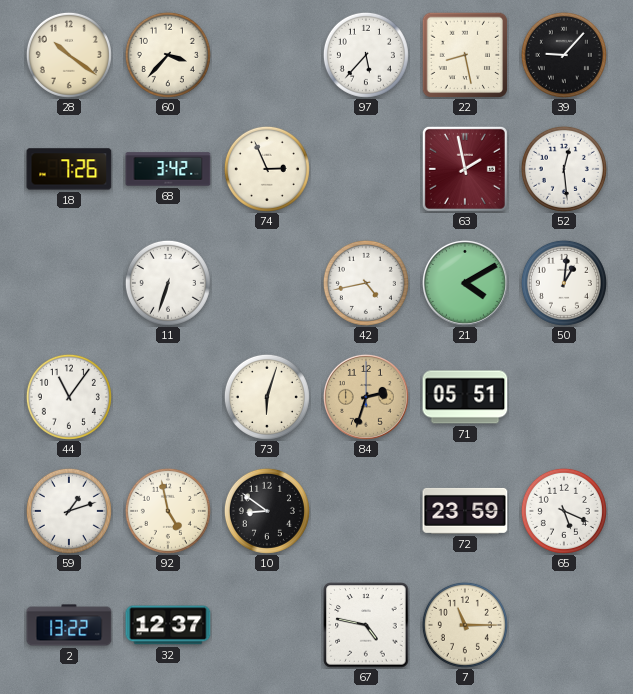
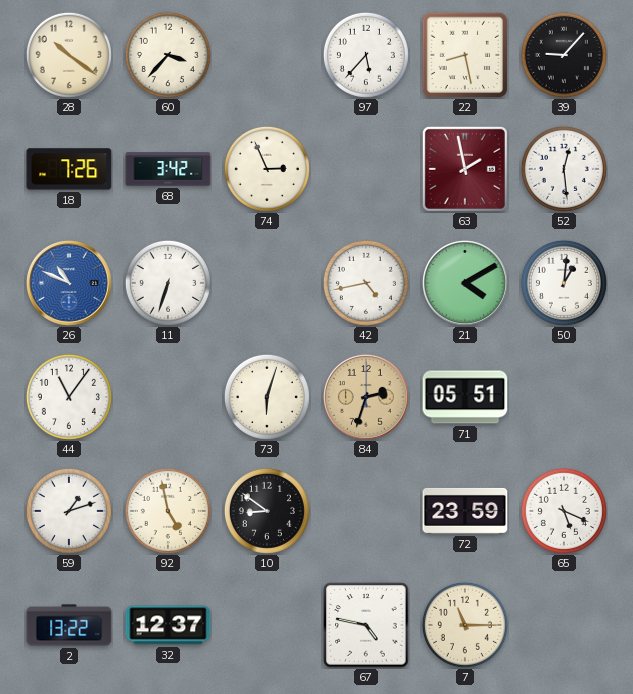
26: none -> 10:49
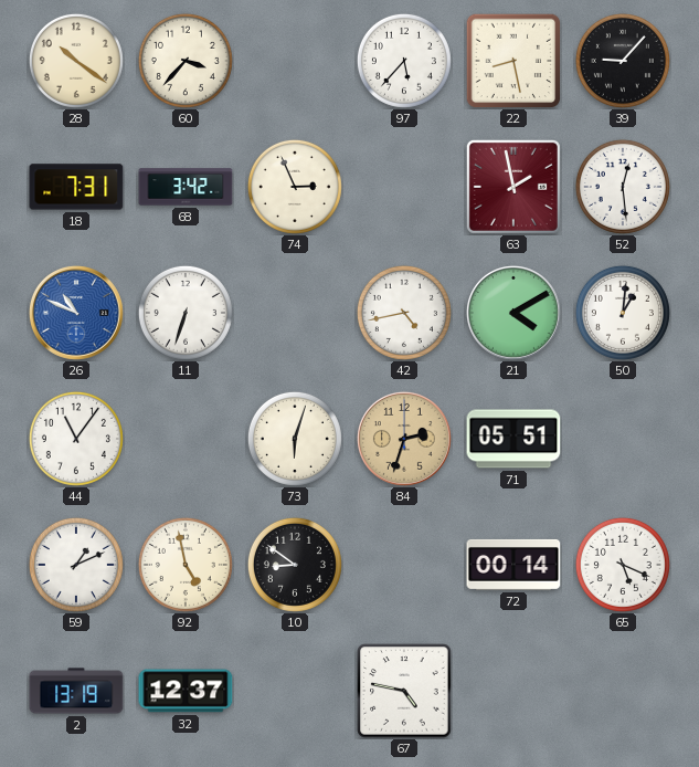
18: 7:26 -> 7:31
59: 1:12 -> 1:11
72: 23:59 -> 00:14
2: 13:22 -> 13:19
7: 11:15 -> none
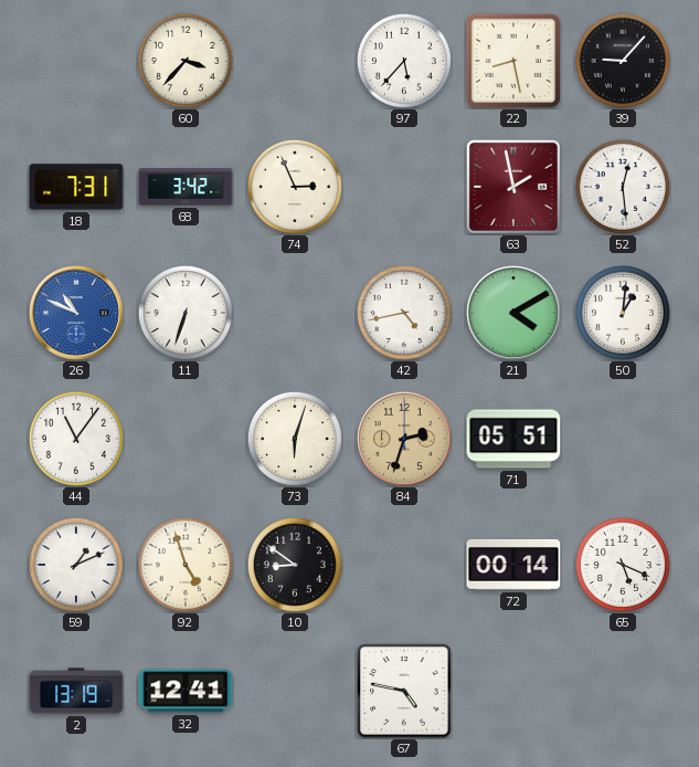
28: 10:21 -> none
92: 4:58 -> 4:57
32: 12:37 -> 12:41
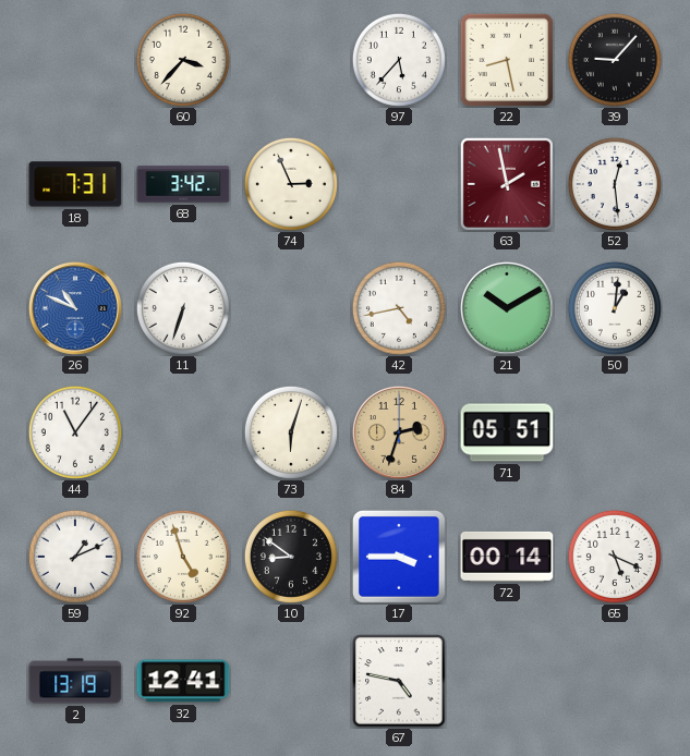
21: 4:10 -> 10:10
17: none -> 3:45
